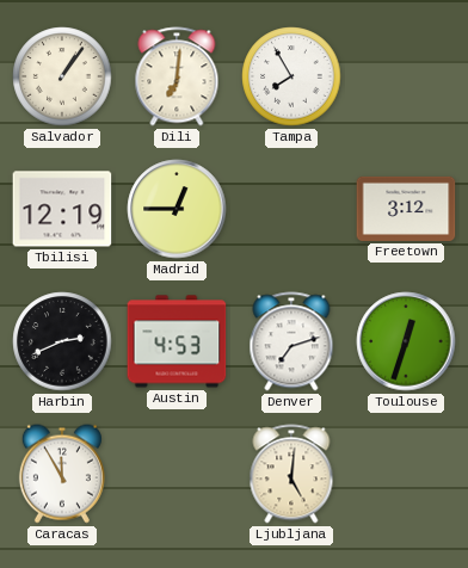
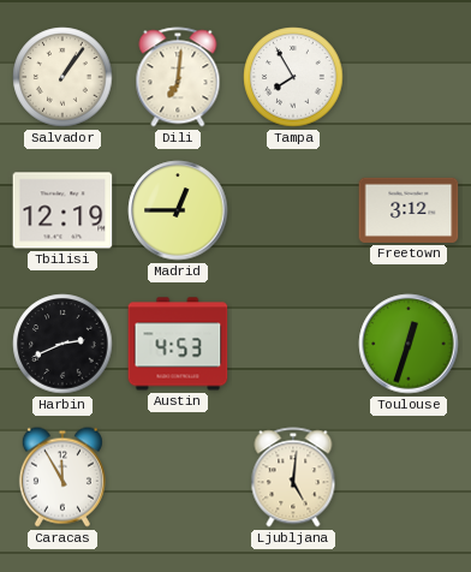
Denver: 7:12 -> none
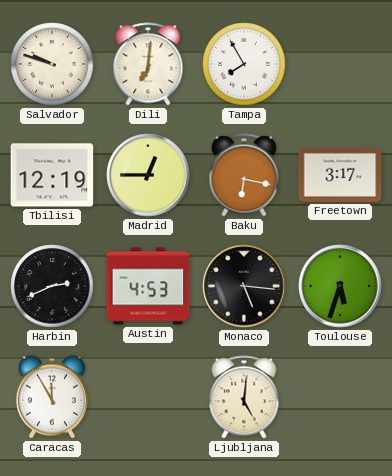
Salvador: 1:06 -> 9:48
Baku: none -> 6:17
Freetown: 3:12 -> 3:17
Monaco: none -> 5:16
Toulouse: 12:33 -> 5:33
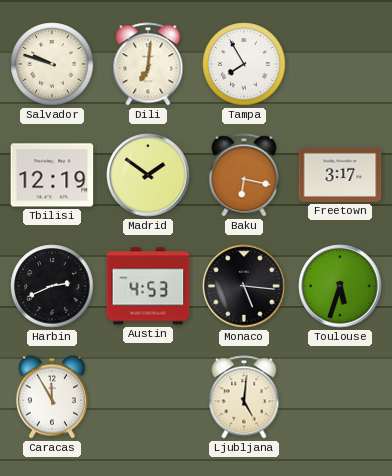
Madrid: 12:45 -> 1:51
